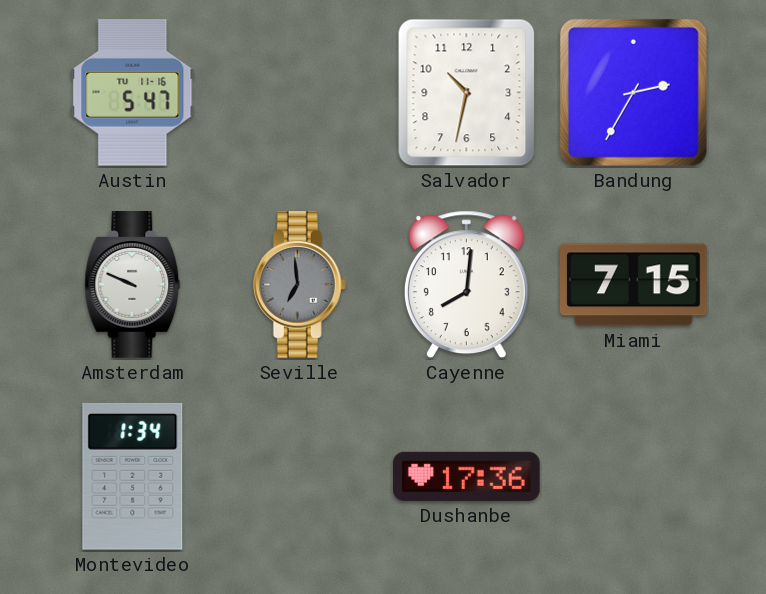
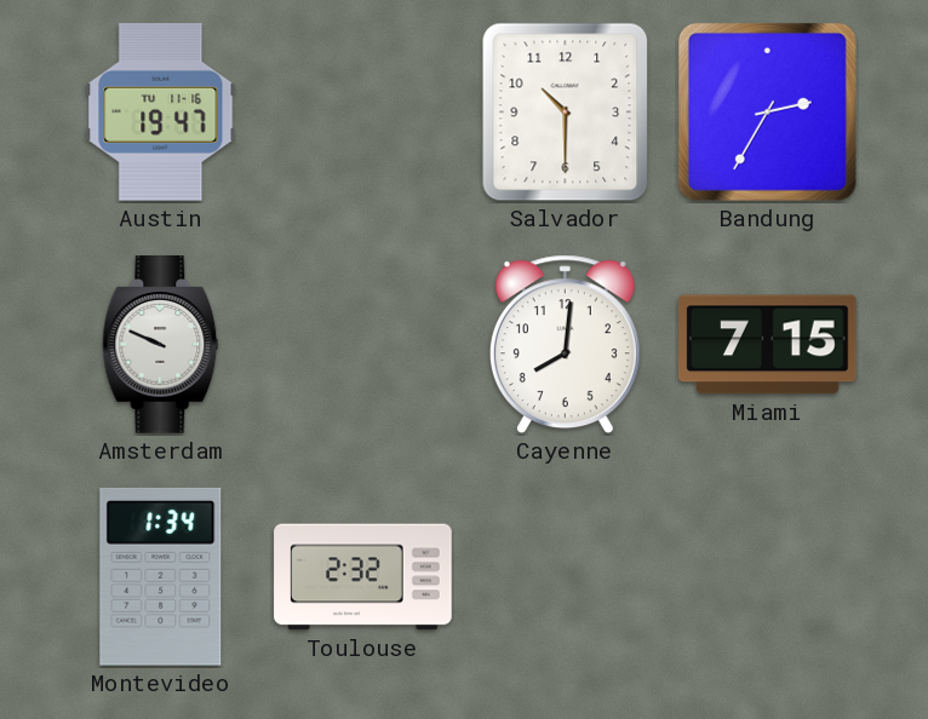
Austin: 5:47 -> 19:47
Salvador: 10:32 -> 10:30
Seville: 6:59 -> none
Toulouse: none -> 2:32
Dushanbe: 17:36 -> none
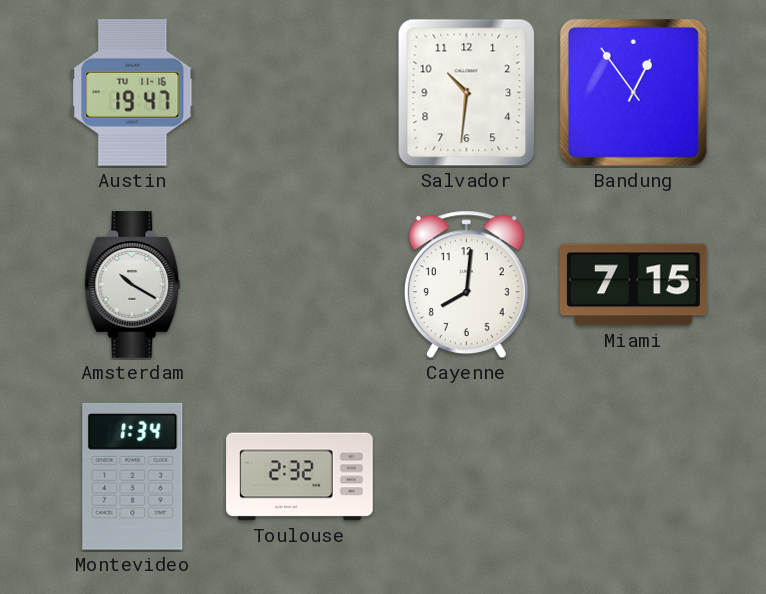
Salvador: 10:30 -> 10:31
Bandung: 2:35 -> 12:54
Amsterdam: 9:49 -> 10:20
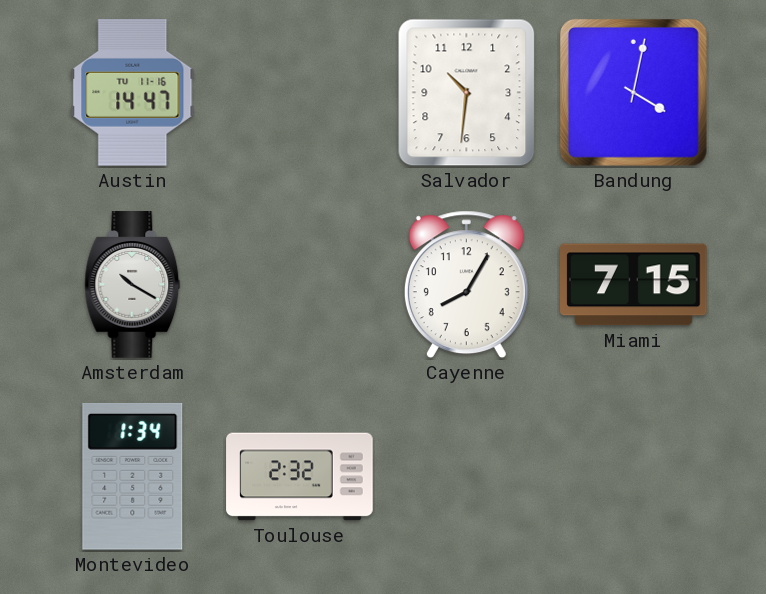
Austin: 19:47 -> 14:47
Bandung: 12:54 -> 4:02
Cayenne: 8:01 -> 8:05
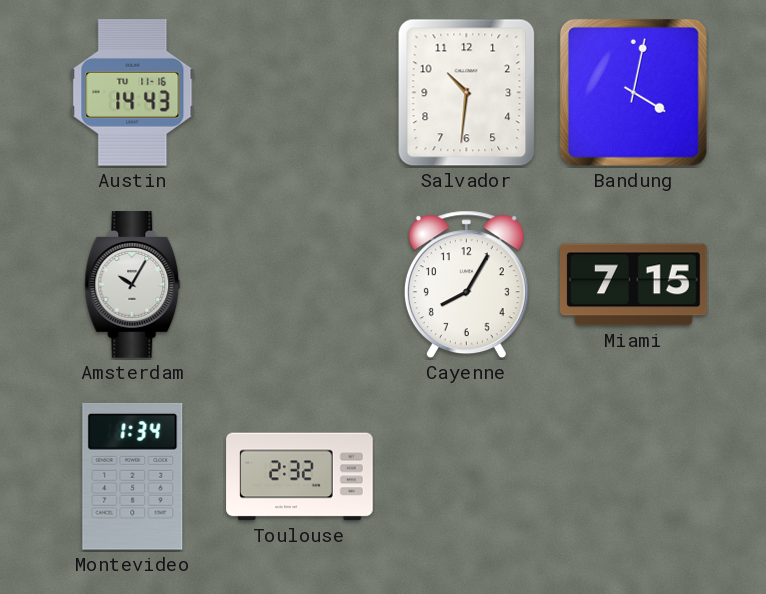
Austin: 14:47 -> 14:43
Amsterdam: 10:20 -> 10:05
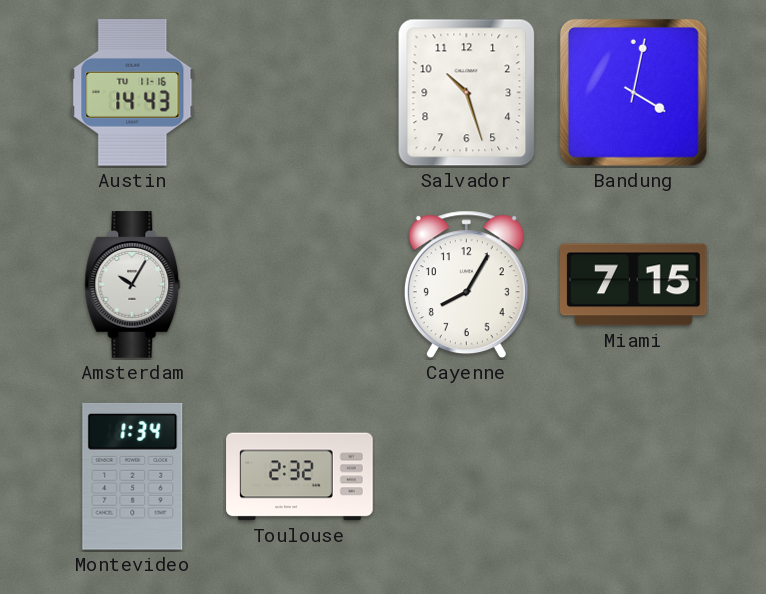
Salvador: 10:31 -> 10:27
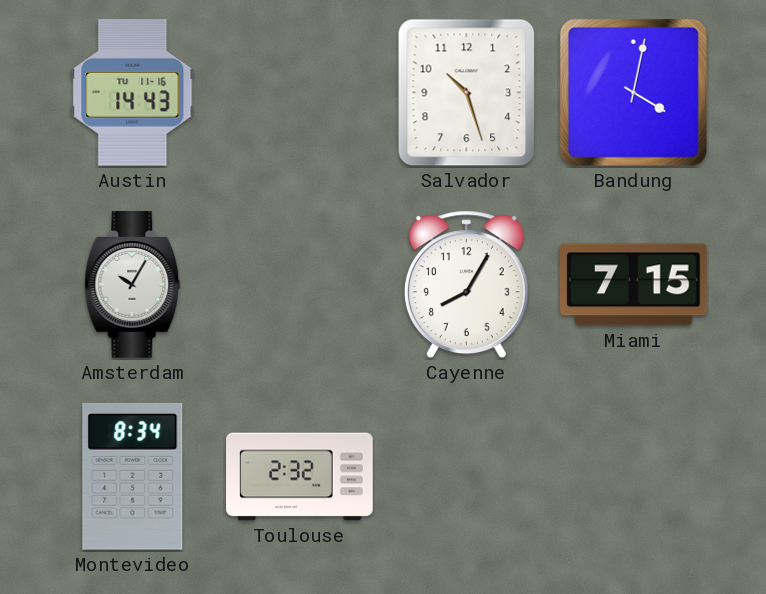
Montevideo: 1:34 -> 8:34
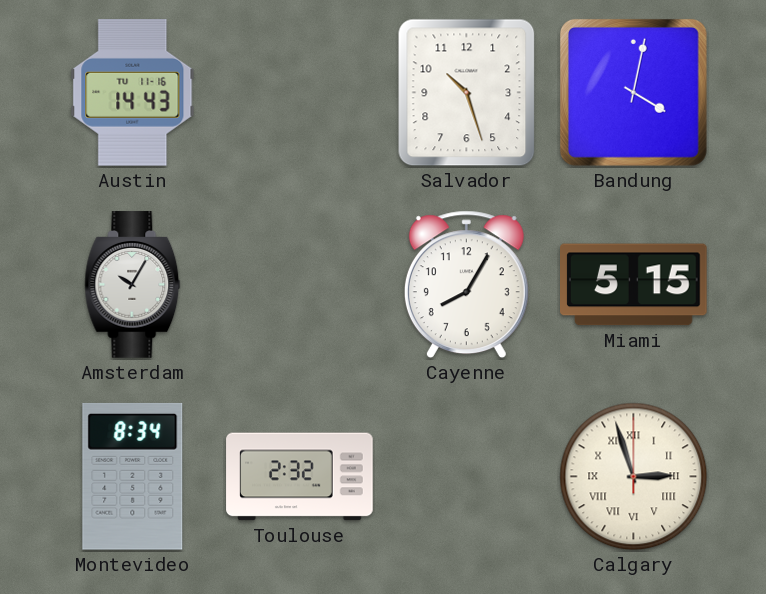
Miami: 7:15 -> 5:15
Calgary: none -> 2:57
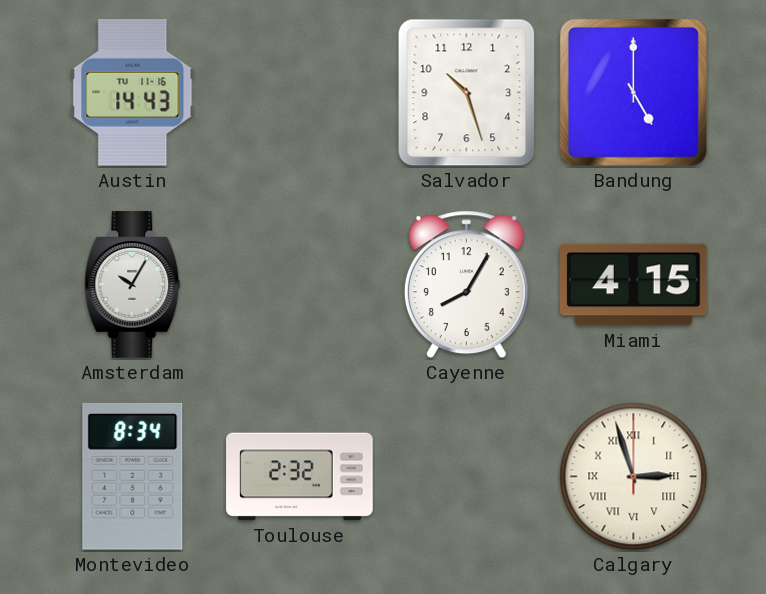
Bandung: 4:02 -> 5:00
Miami: 5:15 -> 4:15
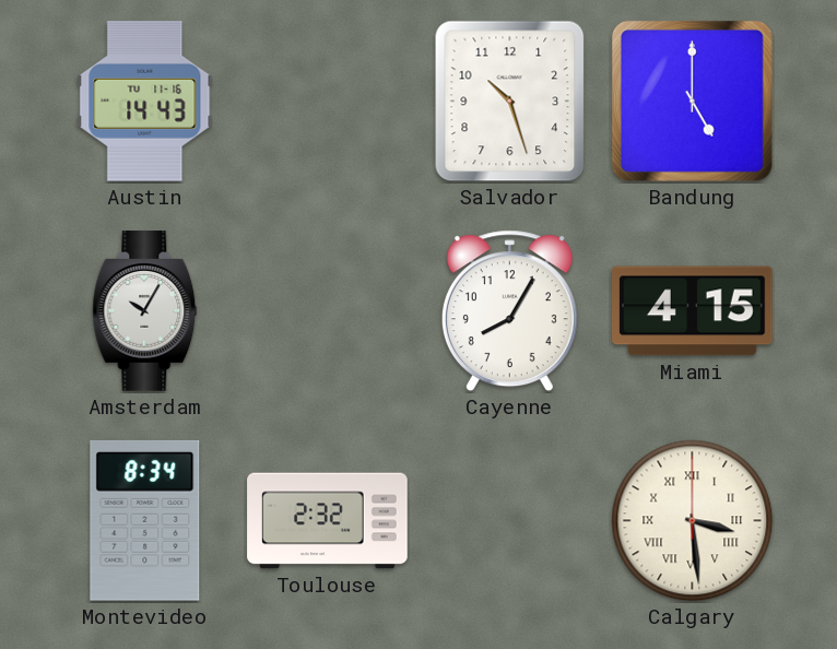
Calgary: 2:57 -> 3:29
